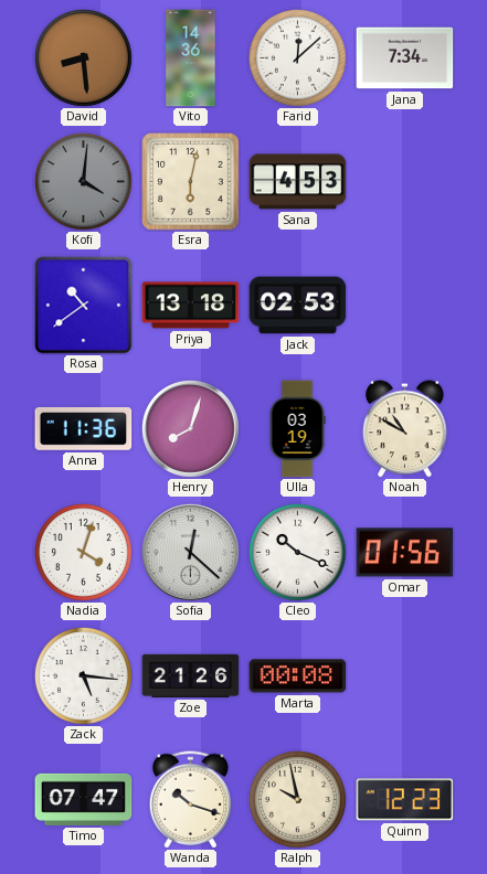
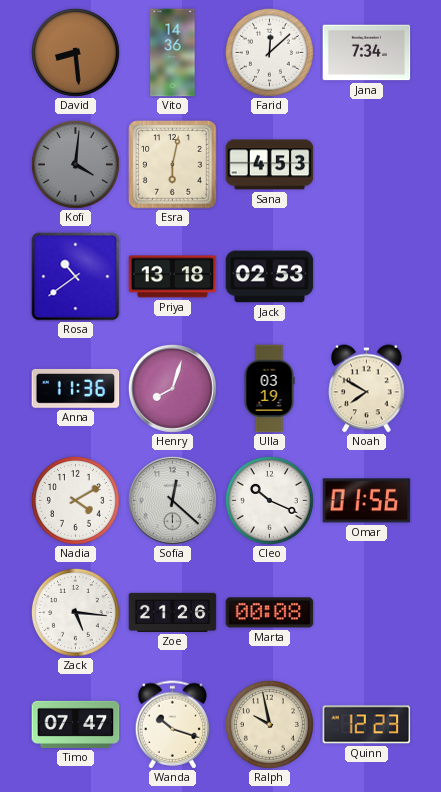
Noah: 10:50 -> 7:50
Nadia: 4:03 -> 4:10
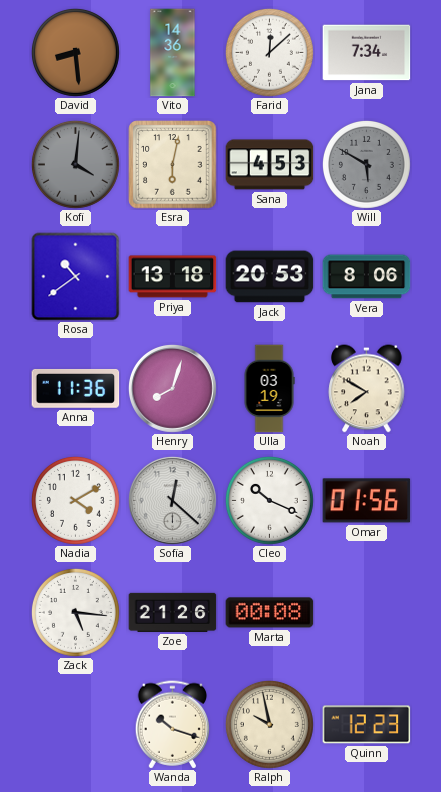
Will: none -> 5:50
Jack: 02:53 -> 20:53
Vera: none -> 8:06
Timo: 07:47 -> none
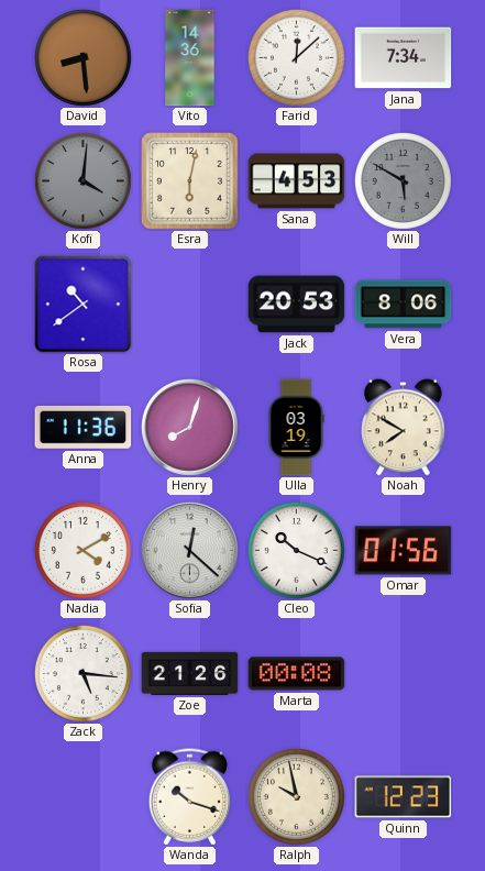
Priya: 13:18 -> none
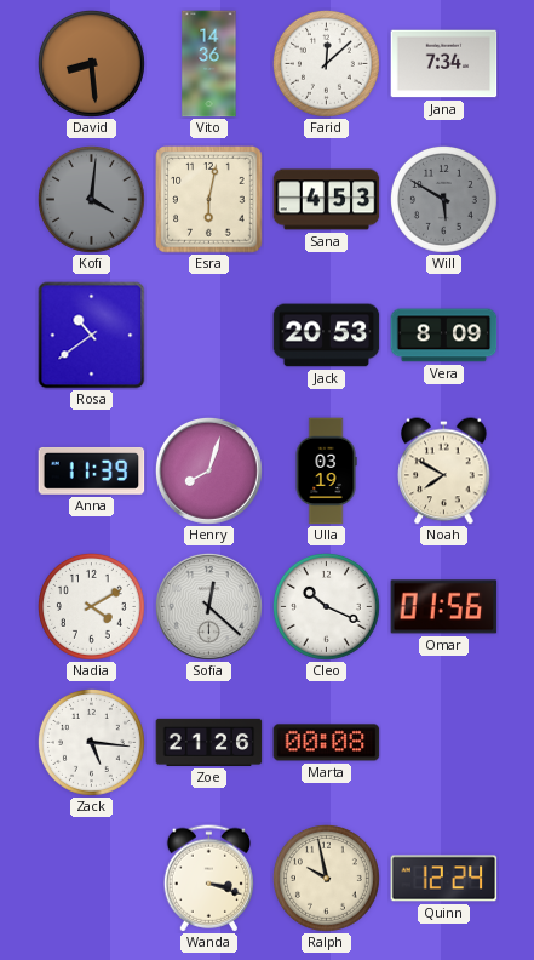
Vera: 8:06 -> 8:09
Anna: 11:36 -> 11:39
Wanda: 10:18 -> 3:18
Quinn: 12:23 -> 12:24
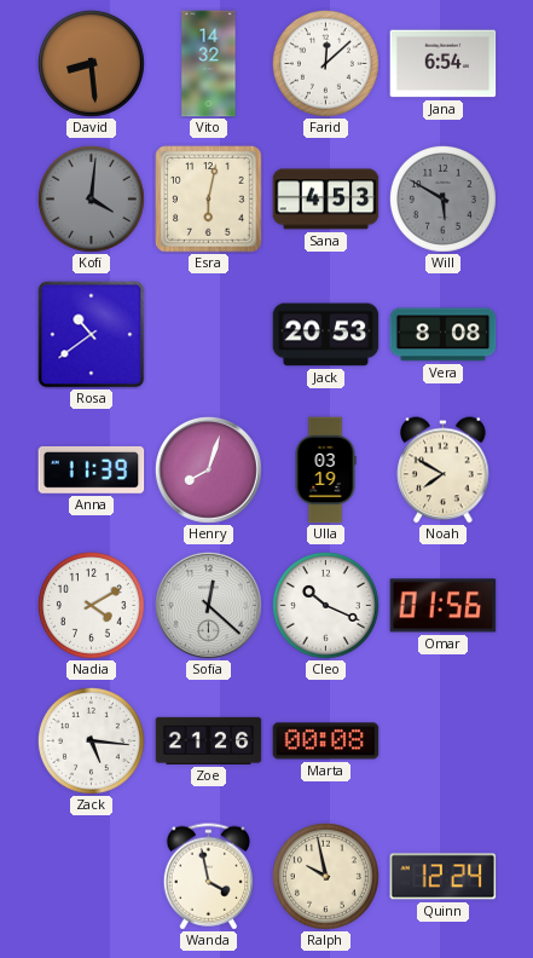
Vito: 14:36 -> 14:32
Jana: 7:34 -> 6:54
Vera: 8:09 -> 8:08
Wanda: 3:18 -> 3:58
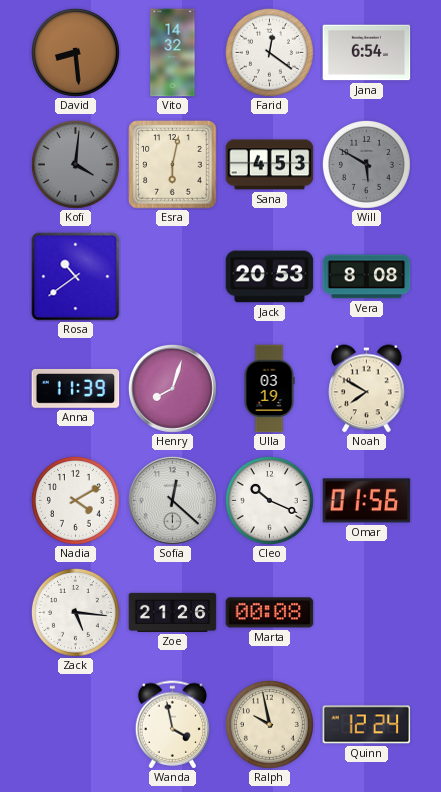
Farid: 12:08 -> 12:21
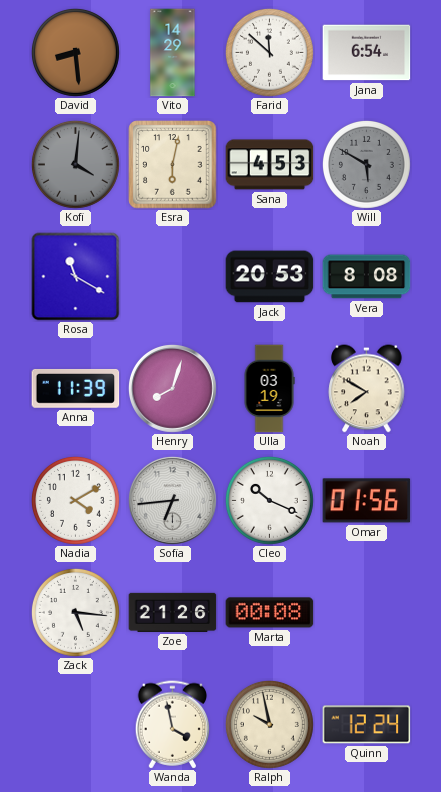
Vito: 14:32 -> 14:29
Farid: 12:21 -> 11:52
Rosa: 10:39 -> 11:20
Sofia: 12:22 -> 6:44
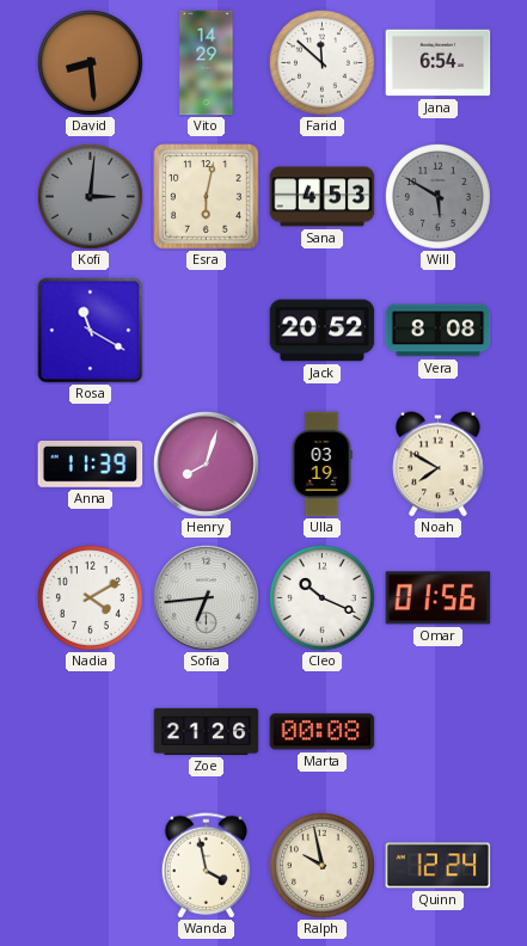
Kofi: 4:01 -> 3:01
Jack: 20:53 -> 20:52
Zack: 5:16 -> none
